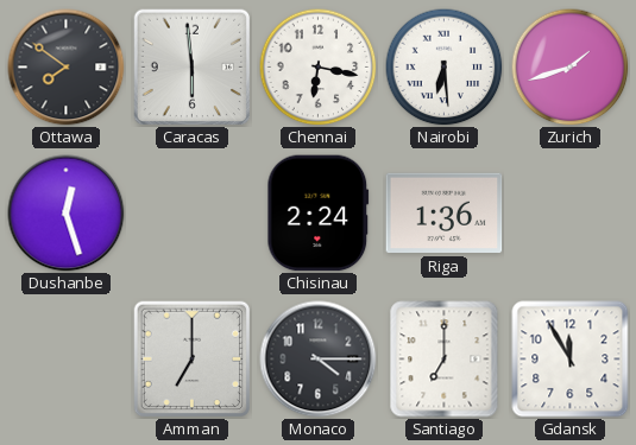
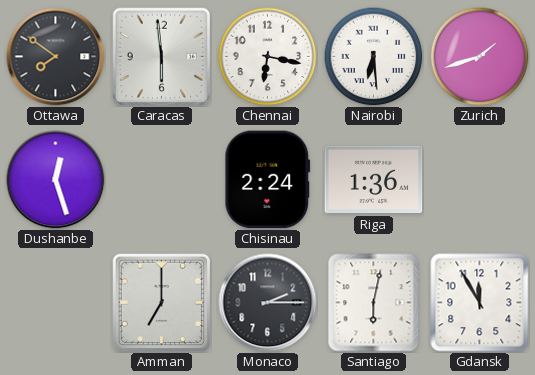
Monaco: 4:15 -> 2:15
Santiago: 7:00 -> 6:02
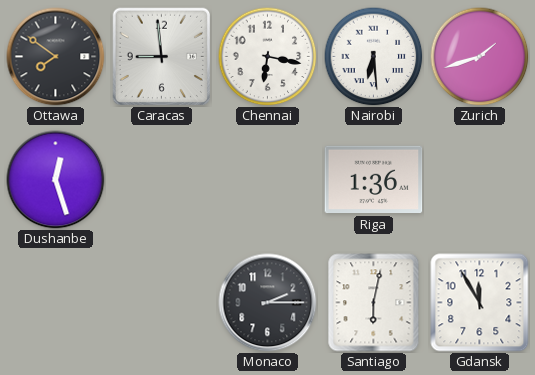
Caracas: 5:59 -> 8:59
Chisinau: 2:24 -> none
Amman: 7:00 -> none
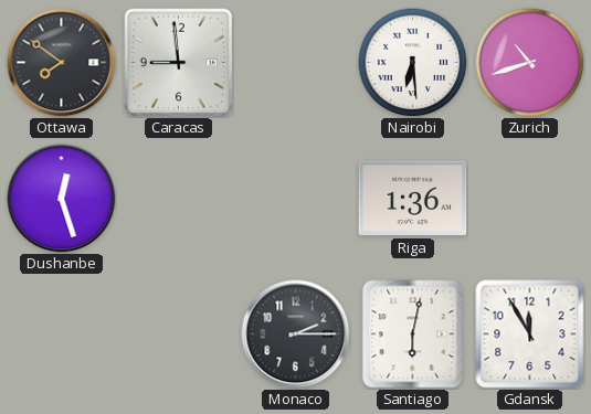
Chennai: 6:17 -> none
Zurich: 1:42 -> 10:42
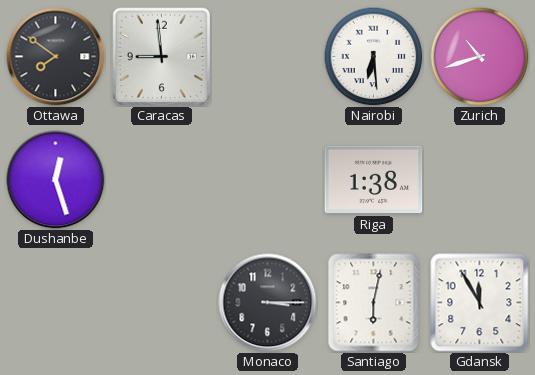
Riga: 1:36 -> 1:38
Monaco: 2:15 -> 3:15
